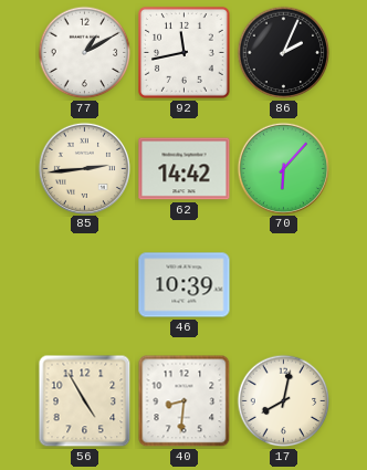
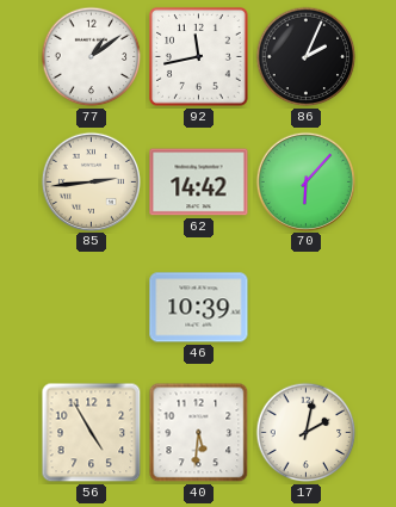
77: 1:10 -> 1:09
40: 8:31 -> 5:31
17: 8:02 -> 2:02
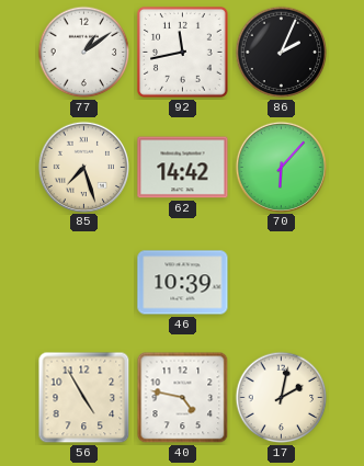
85: 2:44 -> 7:27
40: 5:31 -> 4:47
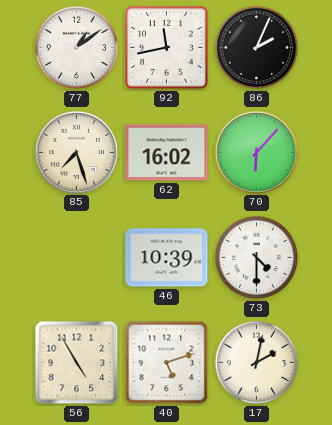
62: 14:42 -> 16:02
73: none -> 4:30
40: 4:47 -> 5:12
